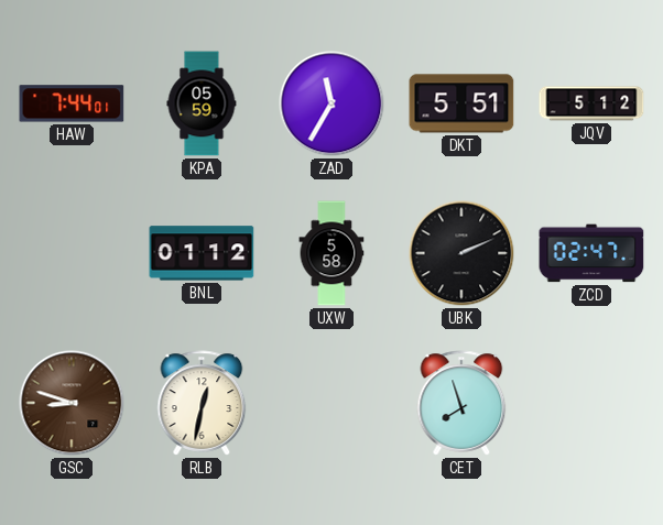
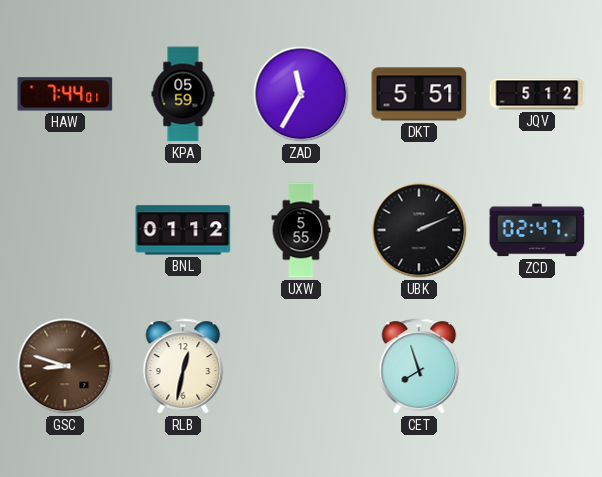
UXW: 5:58 -> 5:55
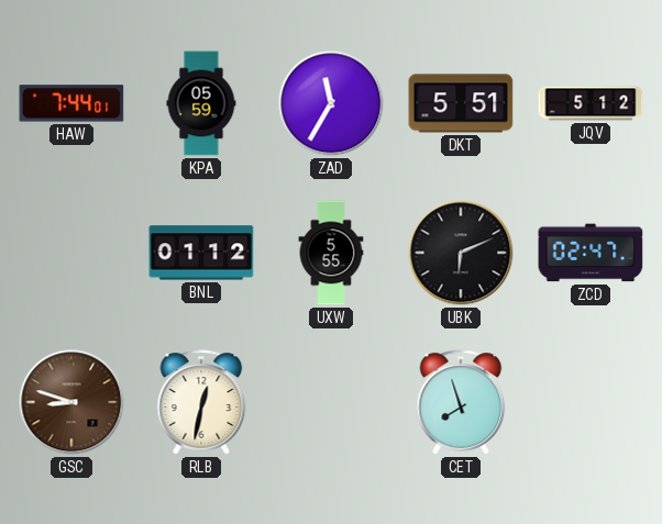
UBK: 2:11 -> 6:11
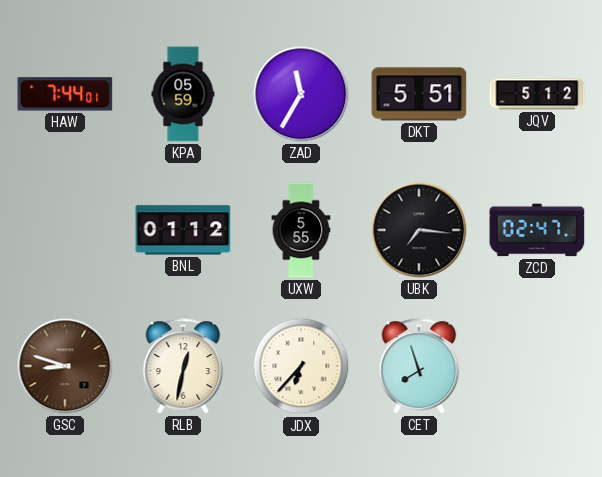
UBK: 6:11 -> 7:16
JDX: none -> 6:37
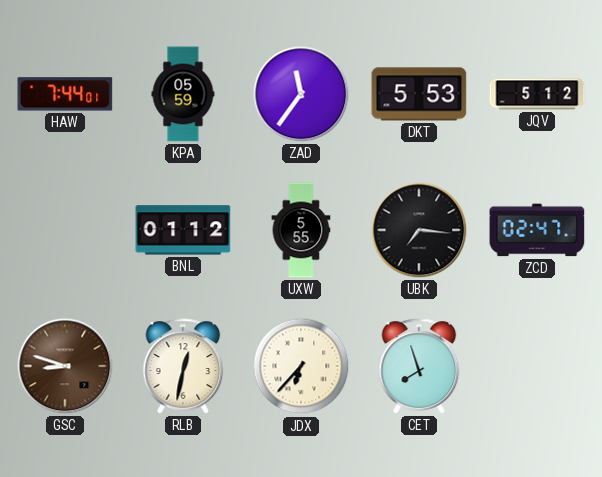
ZAD: 11:35 -> 11:36
DKT: 5:51 -> 5:53
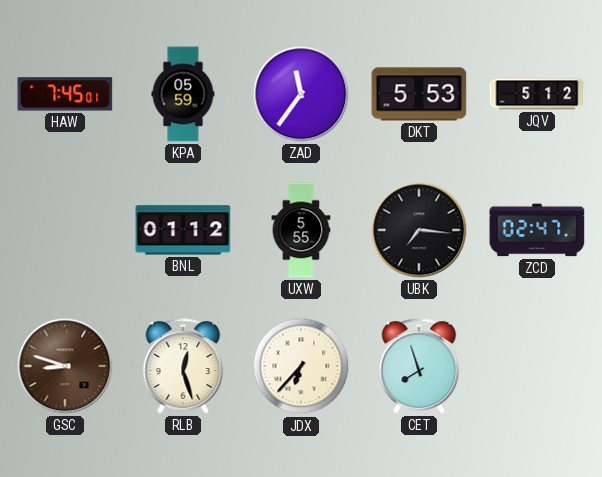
HAW: 7:44 -> 7:45
RLB: 12:32 -> 12:27
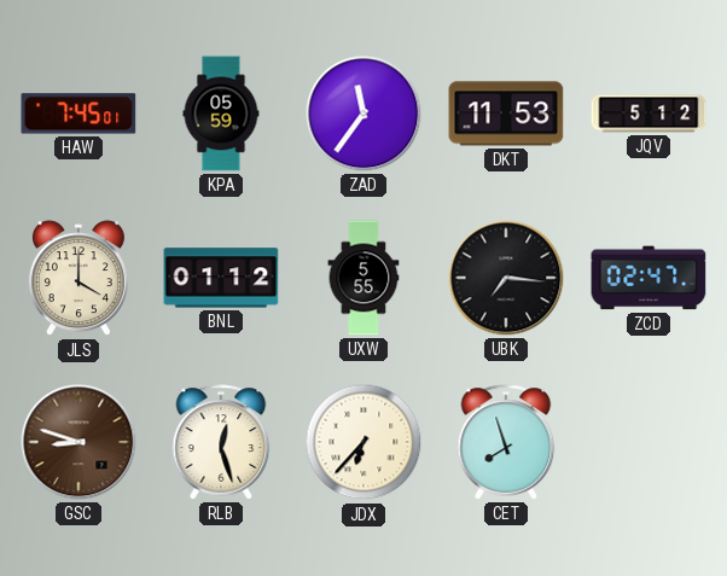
DKT: 5:53 -> 11:53
JLS: none -> 4:00
